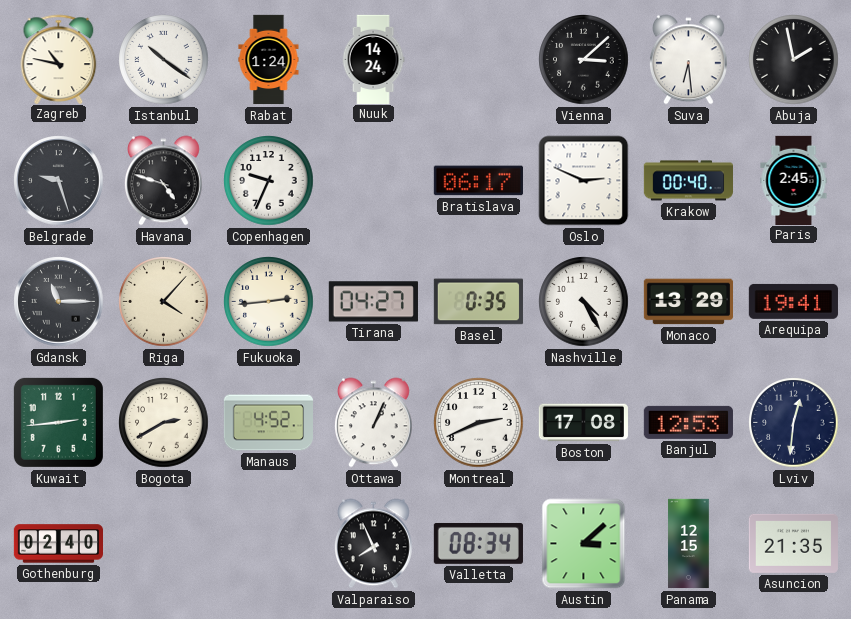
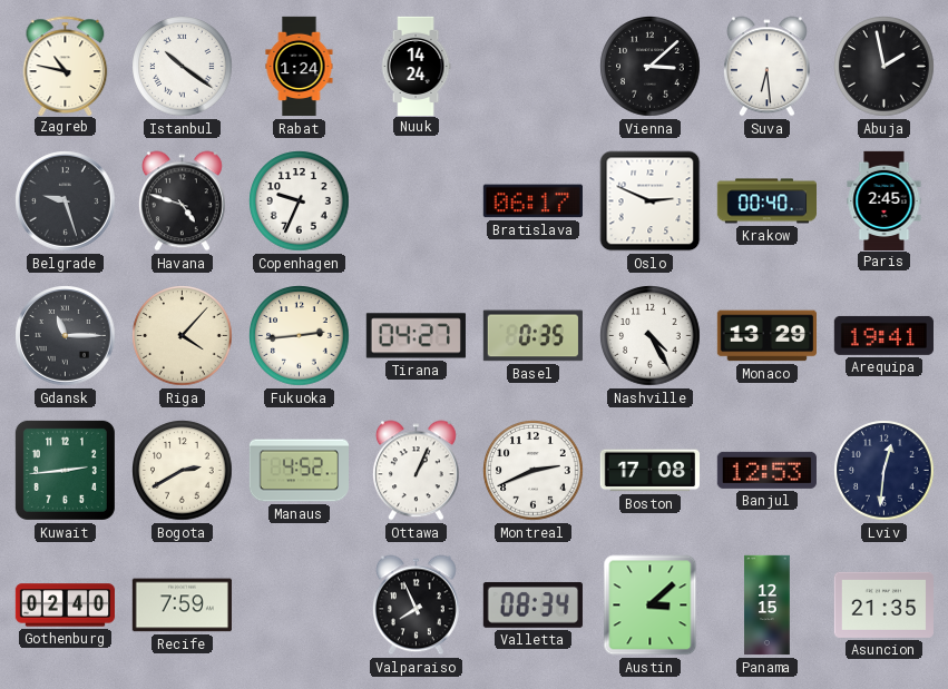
Recife: none -> 7:59
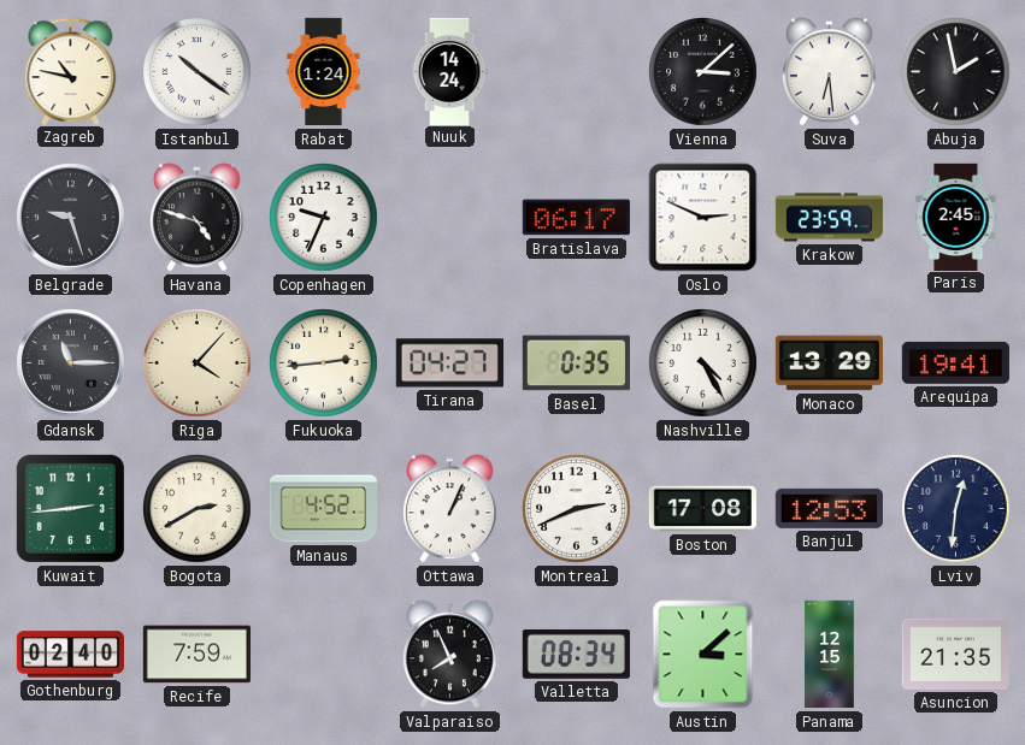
Krakow: 00:40 -> 23:59
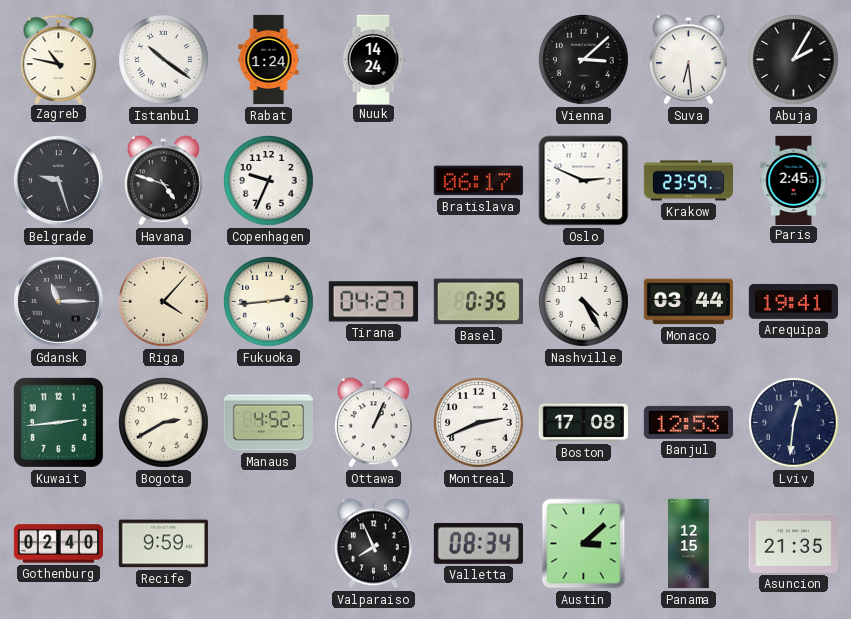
Abuja: 1:58 -> 2:05
Monaco: 13:29 -> 03:44
Recife: 7:59 -> 9:59
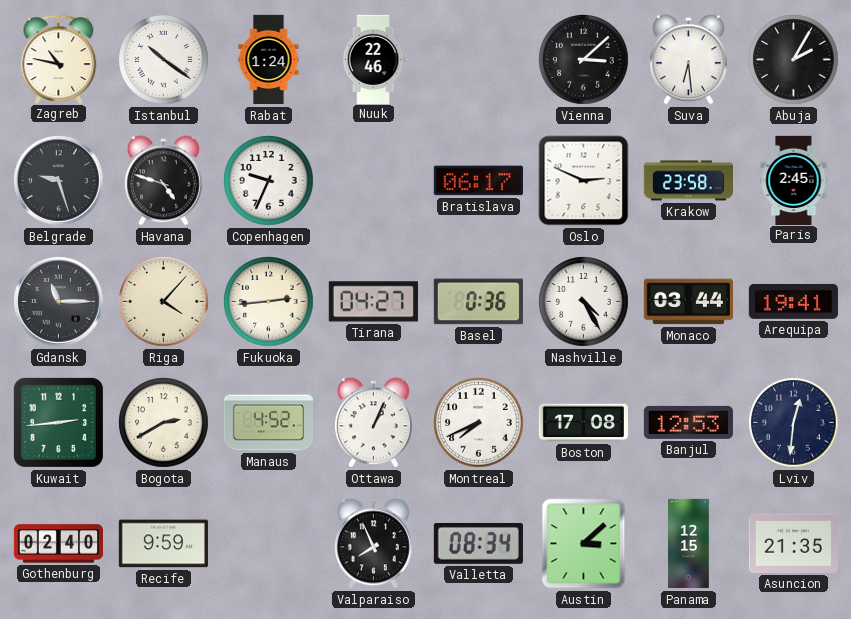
Nuuk: 14:24 -> 22:46
Krakow: 23:59 -> 23:58
Basel: 0:35 -> 0:36
Montreal: 2:41 -> 7:41
